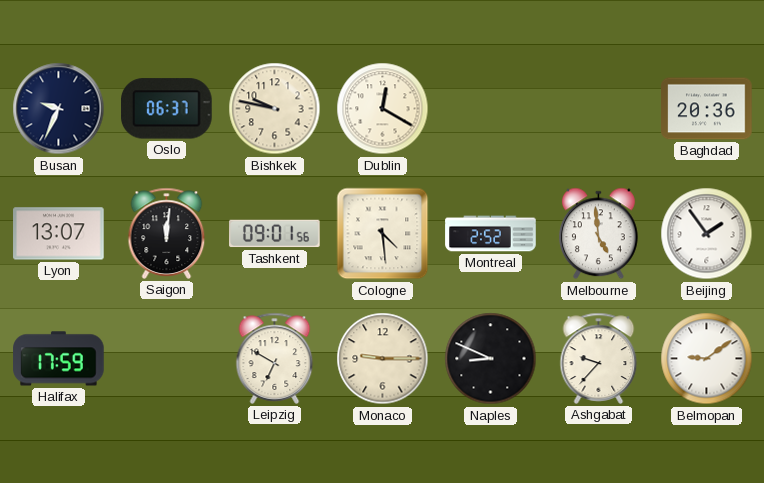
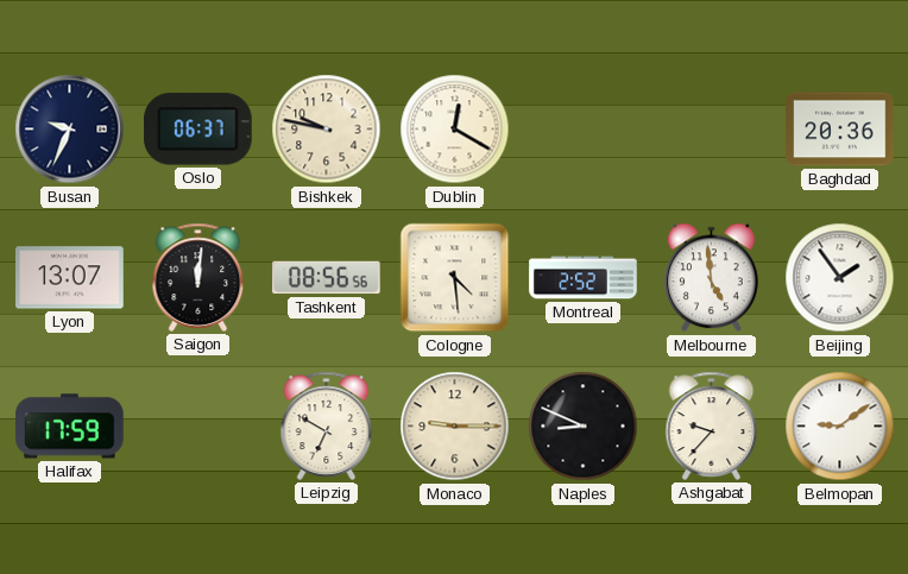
Tashkent: 09:01 -> 08:56
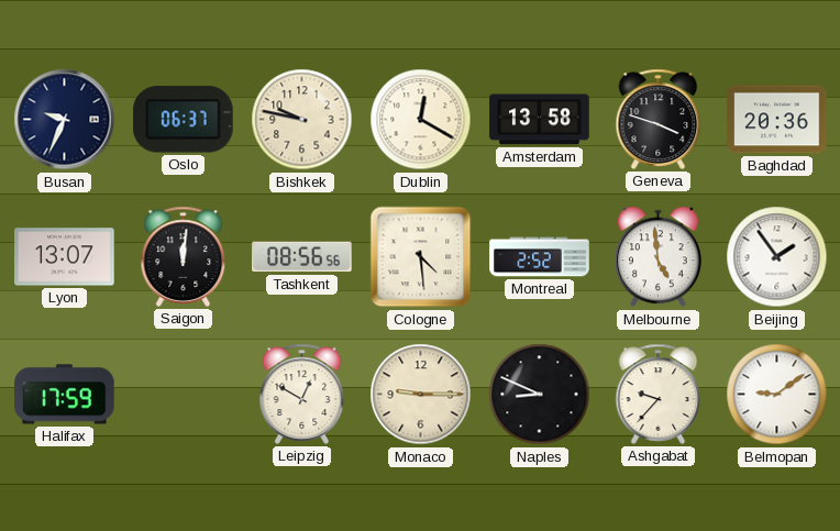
Amsterdam: none -> 13:58
Geneva: none -> 3:48
Leipzig: 6:50 -> 12:50
